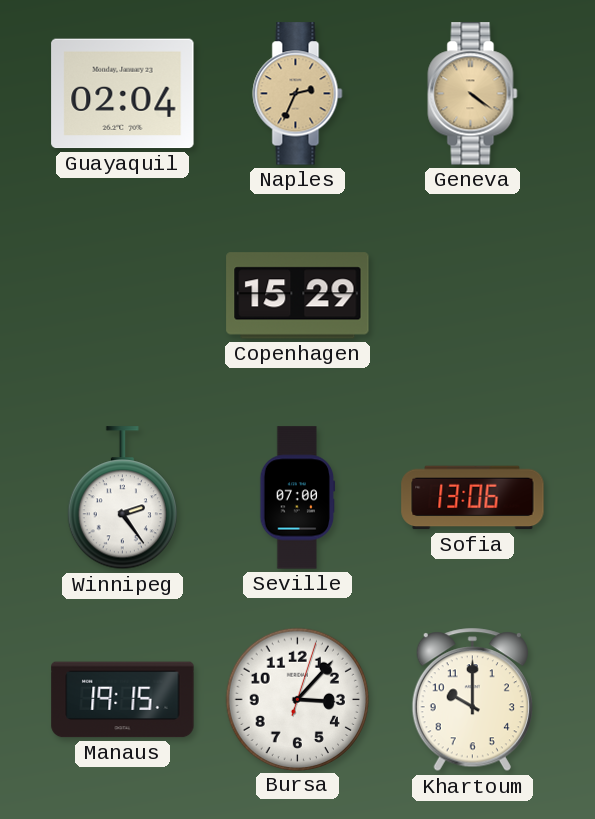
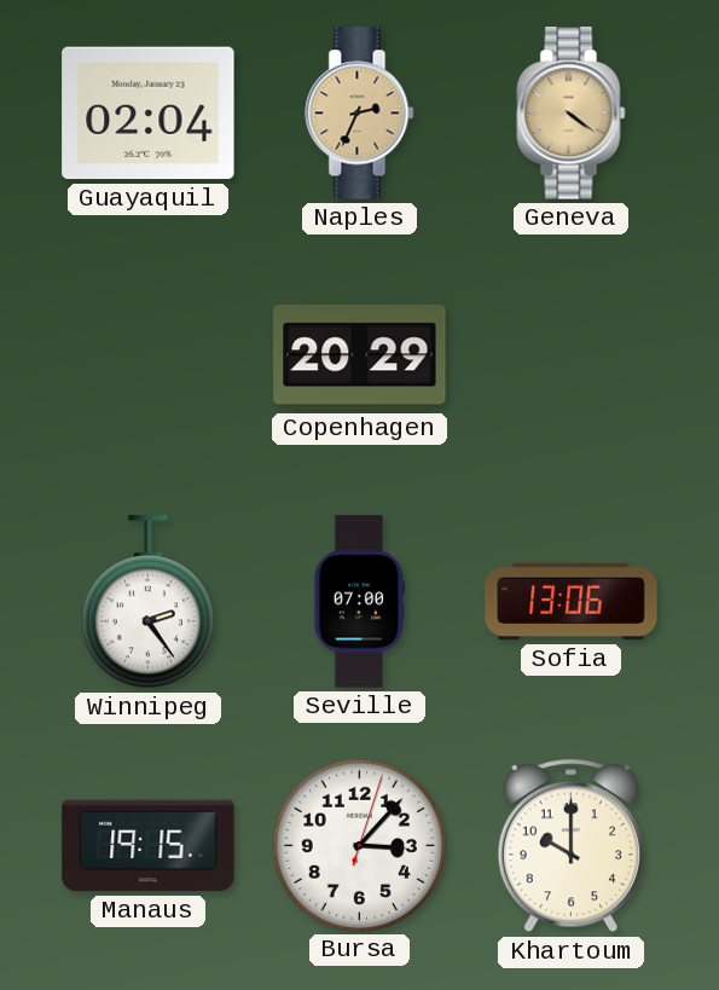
Copenhagen: 15:29 -> 20:29
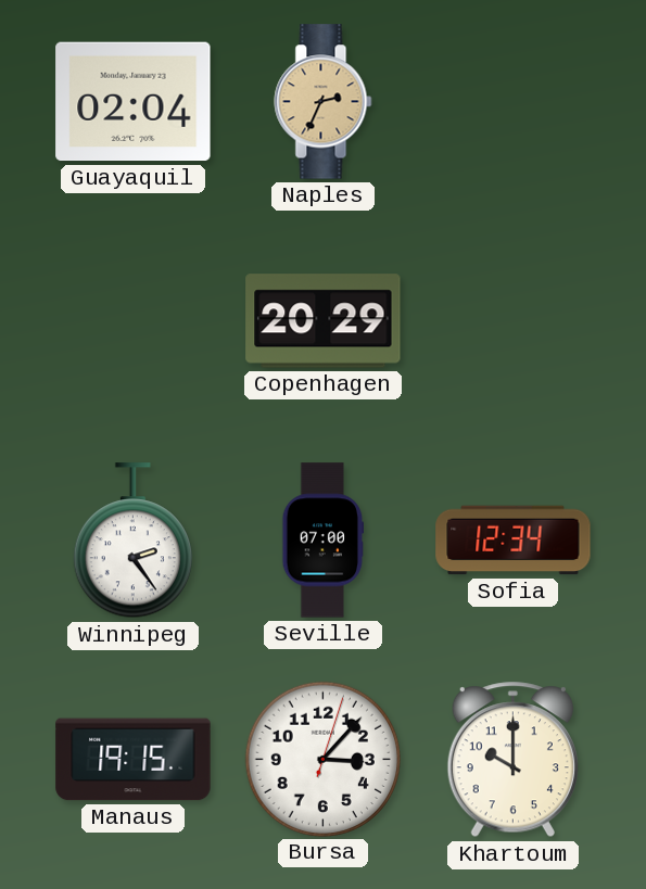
Geneva: 4:21 -> none
Sofia: 13:06 -> 12:34
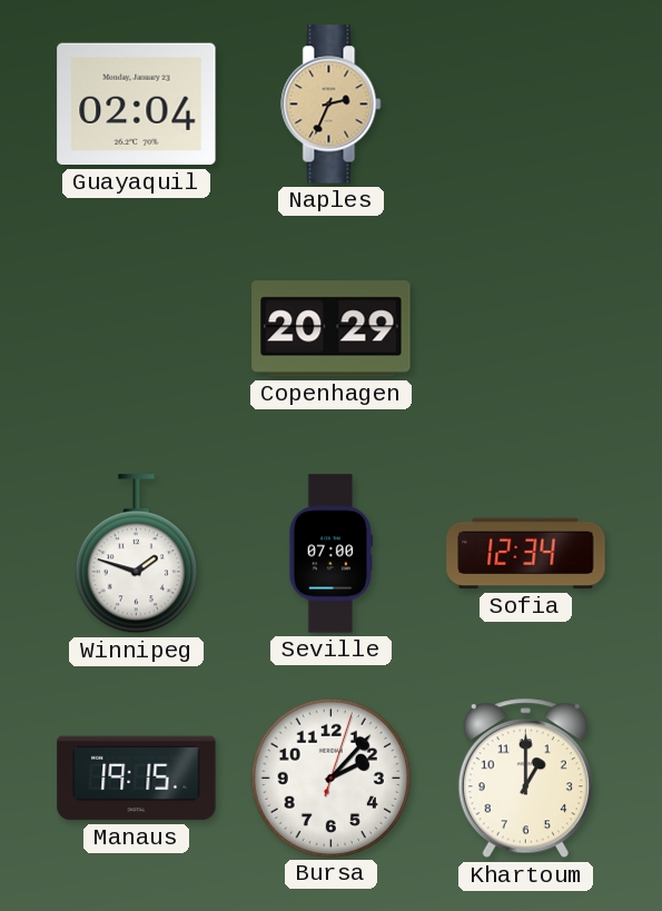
Winnipeg: 2:24 -> 1:48
Bursa: 3:07 -> 2:07
Khartoum: 10:00 -> 1:00
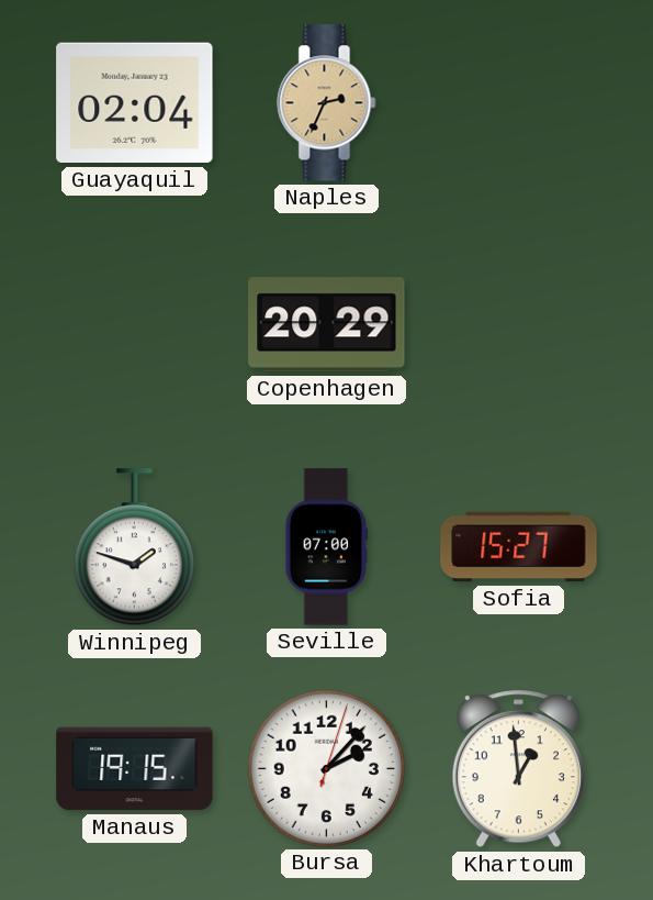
Sofia: 12:34 -> 15:27
Khartoum: 1:00 -> 12:59
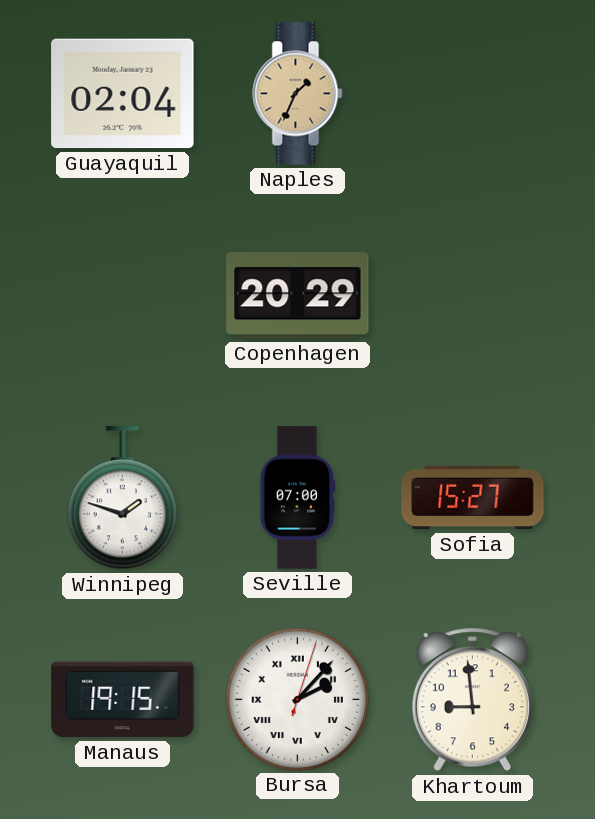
Naples: 2:34 -> 1:34
Bursa numerals: Arabic -> Roman
Khartoum: 12:59 -> 8:59
